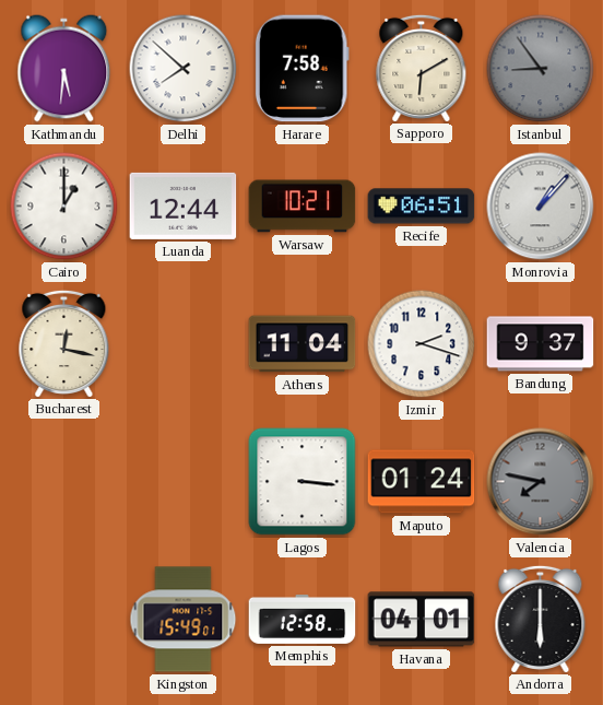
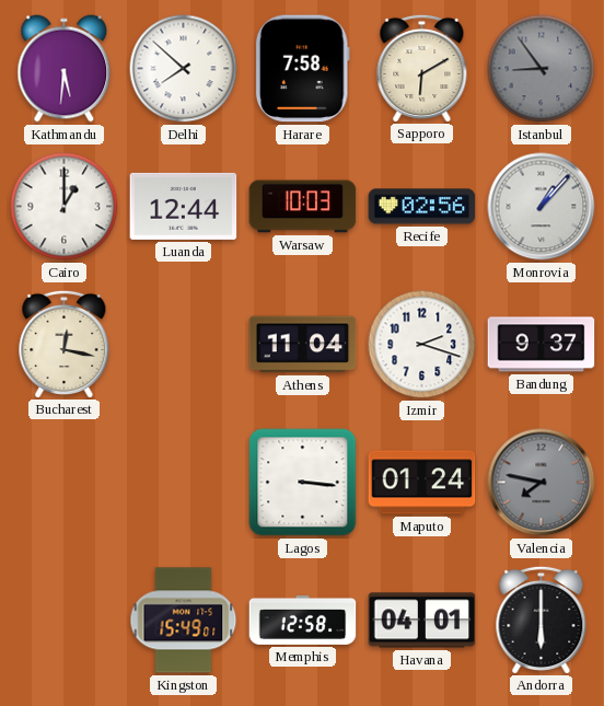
Warsaw: 10:21 -> 10:03
Recife: 06:51 -> 02:56
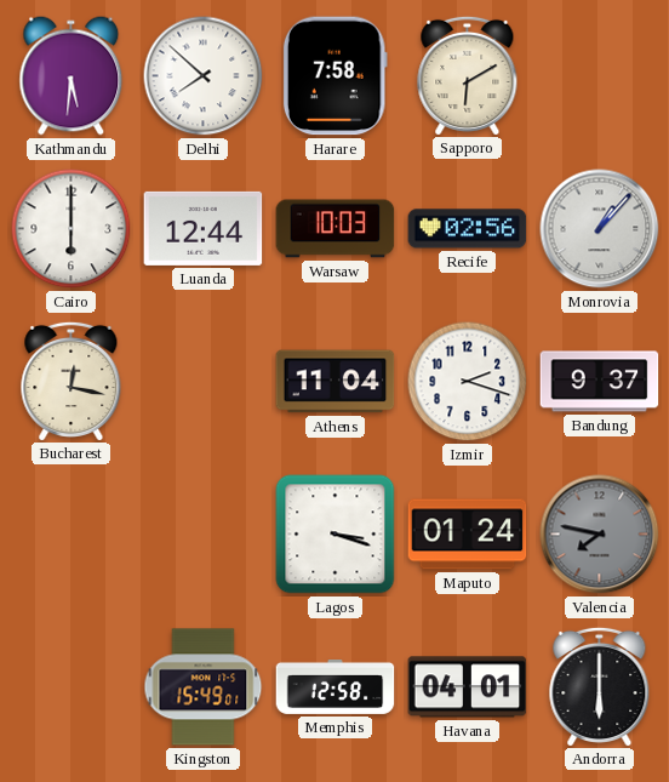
Istanbul: 8:54 -> none
Cairo: 1:00 -> 6:00
Lagos: 3:16 -> 3:18
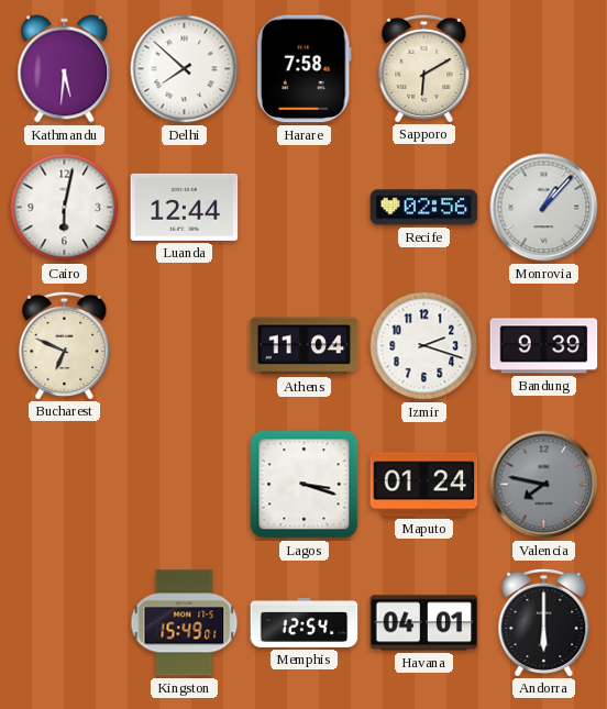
Cairo: 6:00 -> 6:02
Warsaw: 10:03 -> none
Bucharest: 12:17 -> 6:49
Bandung: 9:37 -> 9:39
Memphis: 12:58 -> 12:54
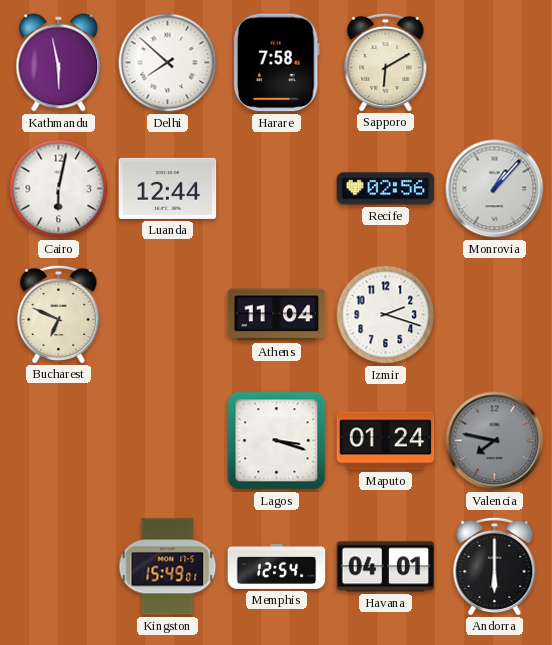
Kathmandu: 5:31 -> 5:58
Bandung: 9:39 -> none
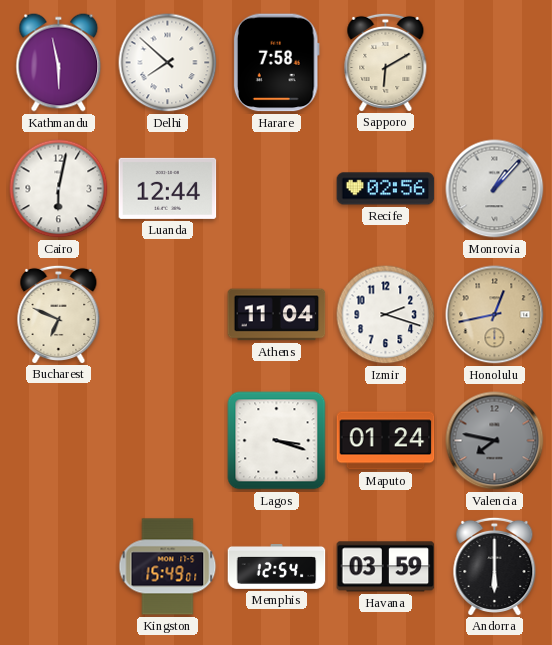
Honolulu: none -> 12:43
Havana: 04:01 -> 03:59
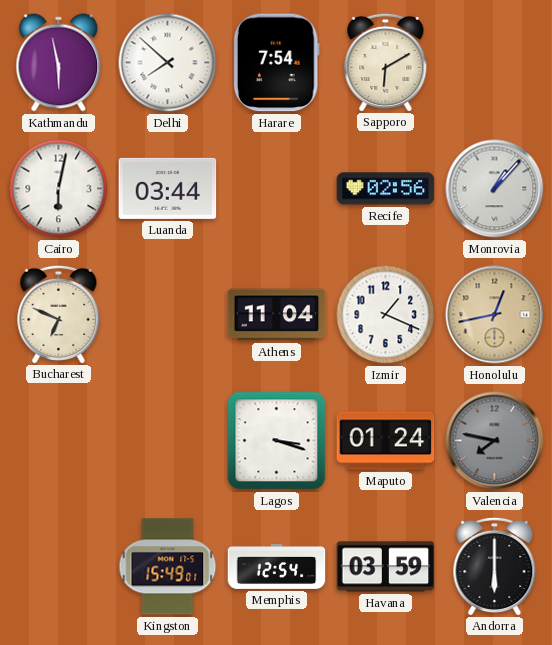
Harare: 7:58 -> 7:54
Luanda: 12:44 -> 03:44
Izmir: 2:18 -> 1:19
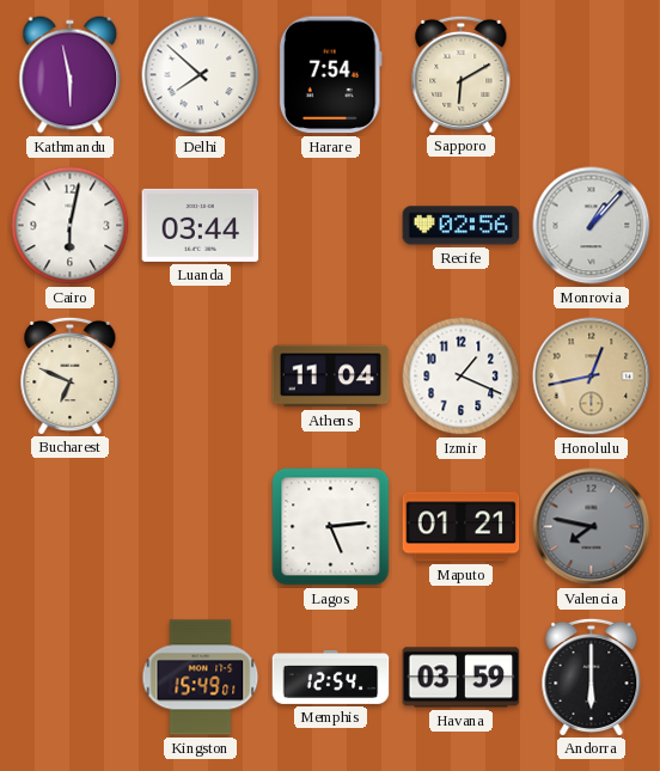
Lagos: 3:18 -> 5:14
Maputo: 01:24 -> 01:21
